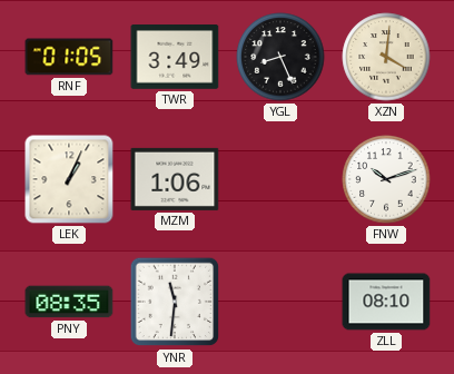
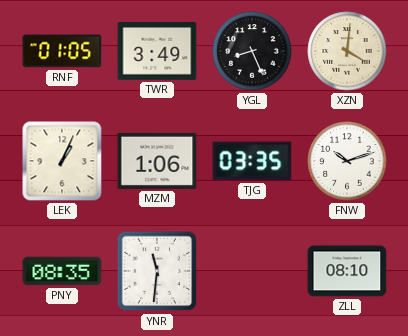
TJG: none -> 03:35
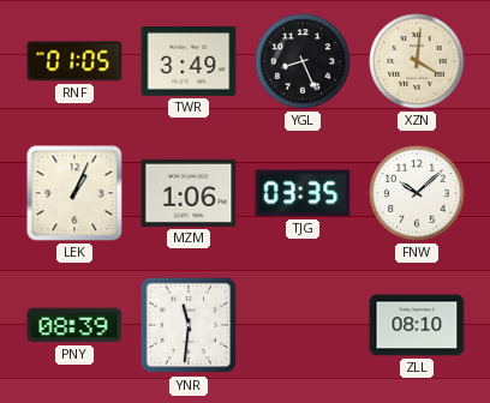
FNW: 10:12 -> 10:08
PNY: 08:35 -> 08:39
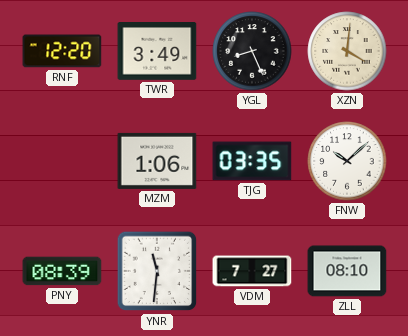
RNF: 01:05 -> 12:20
LEK: 1:04 -> none
VDM: none -> 7:27
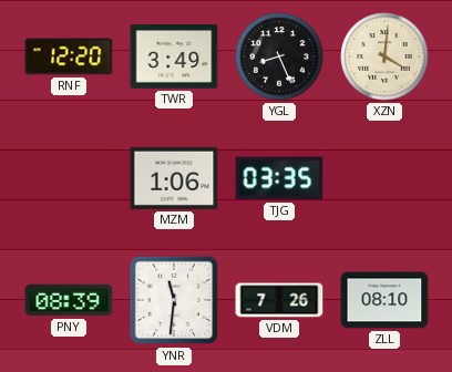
FNW: 10:08 -> none
VDM: 7:27 -> 7:26
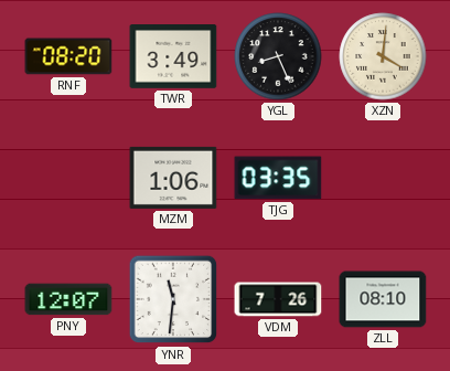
RNF: 12:20 -> 08:20
PNY: 08:39 -> 12:07
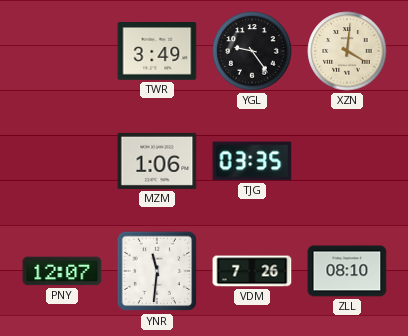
RNF: 08:20 -> none
YGL: 8:26 -> 9:24
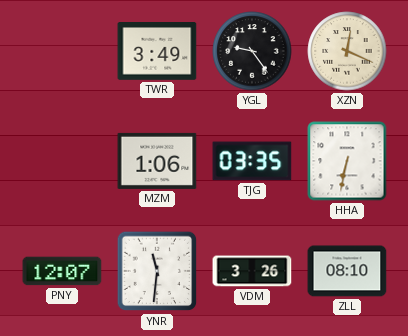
XZN: 4:01 -> 12:19
HHA: none -> 6:32
VDM: 7:26 -> 3:26
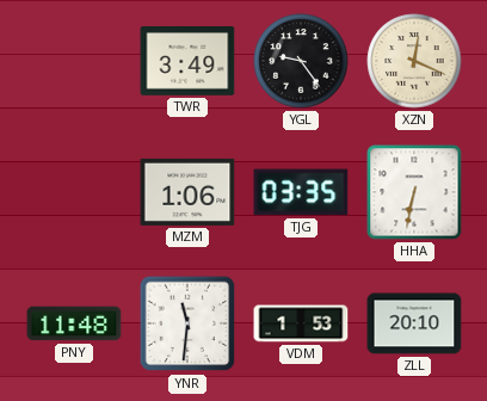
PNY: 12:07 -> 11:48
VDM: 3:26 -> 1:53
ZLL: 08:10 -> 20:10
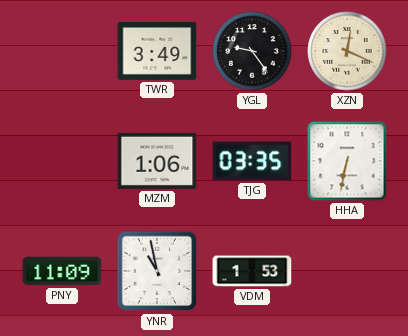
PNY: 11:48 -> 11:09
YNR: 11:31 -> 10:58
ZLL: 20:10 -> none
